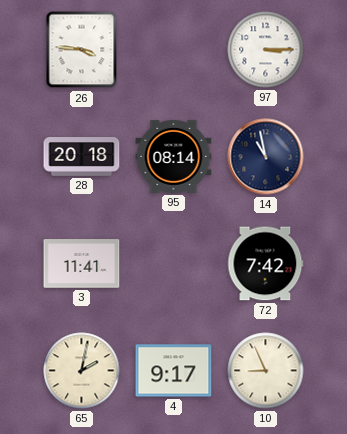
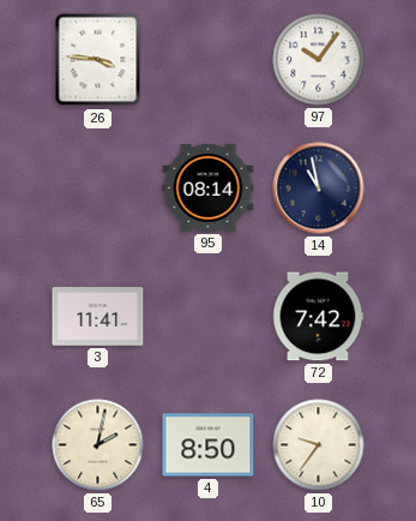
97: 3:15 -> 10:06
28: 20:18 -> none
4: 9:17 -> 8:50
10: 8:56 -> 9:36
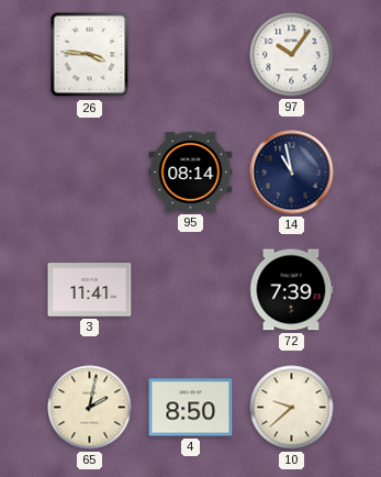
72: 7:42 -> 7:39
10: 9:36 -> 9:38
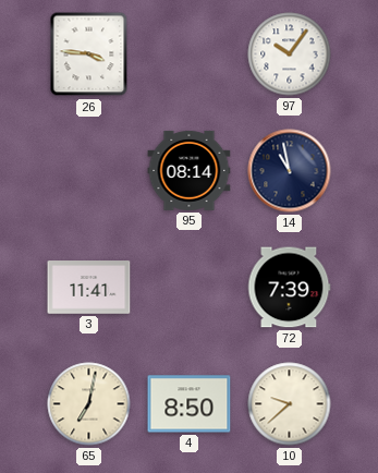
65: 2:02 -> 7:02
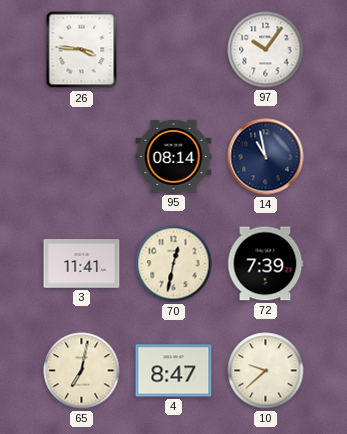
70: none -> 12:32
4: 8:50 -> 8:47
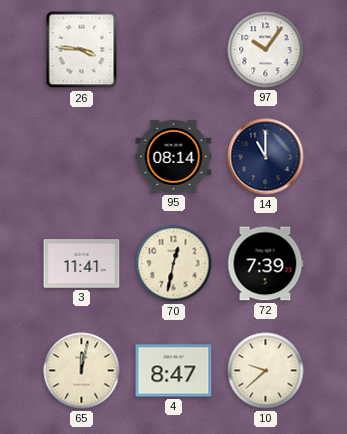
14: 10:58 -> 11:00
65: 7:02 -> 12:02
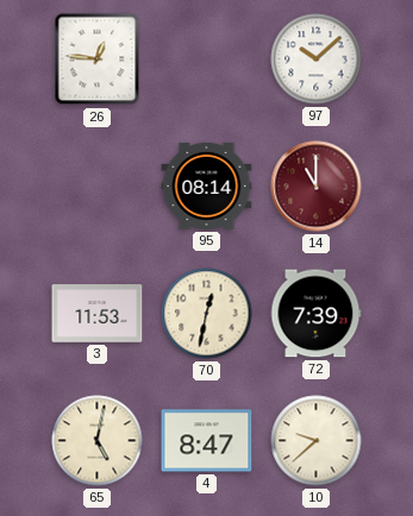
26: 3:46 -> 12:46
97: 10:06 -> 10:08
14 dial: navy -> burgundy
3: 11:41 -> 11:53
65: 12:02 -> 5:02
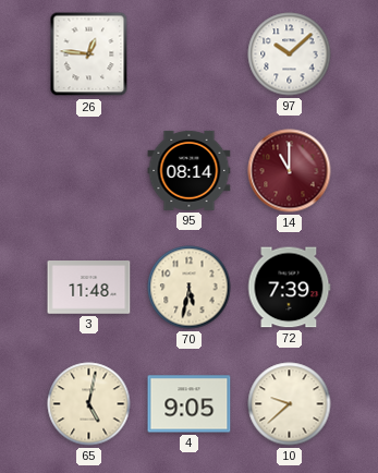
3: 11:53 -> 11:48
70: 12:32 -> 5:32
4: 8:47 -> 9:05
